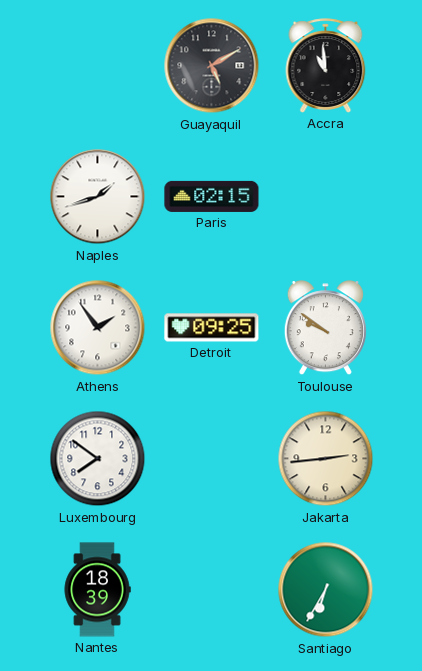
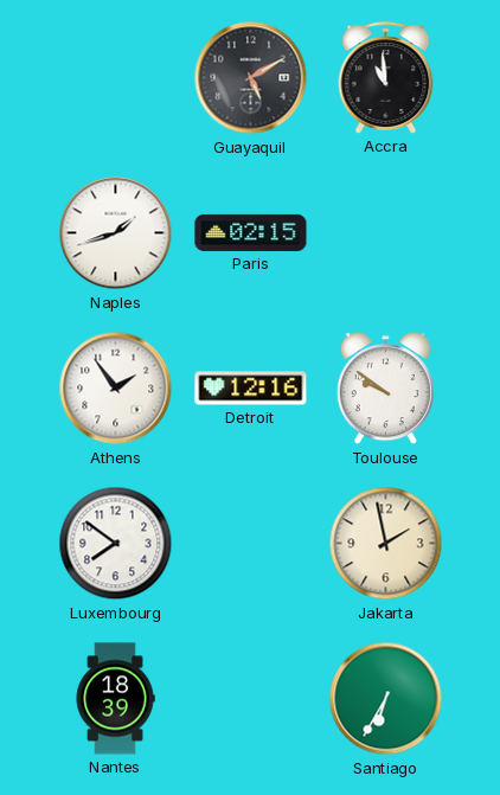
Detroit: 09:25 -> 12:16
Jakarta: 2:44 -> 1:58
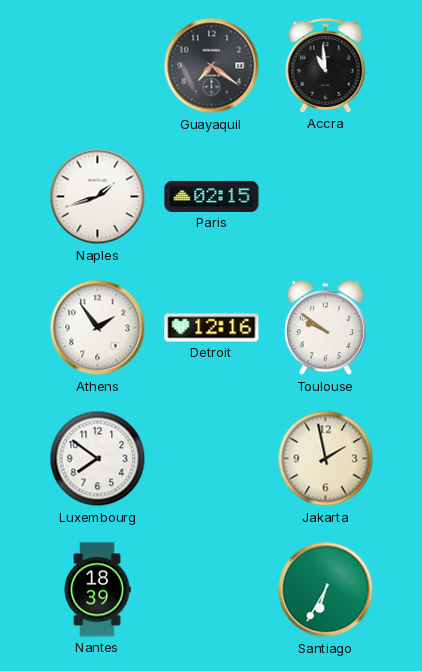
Guayaquil: 5:10 -> 7:21
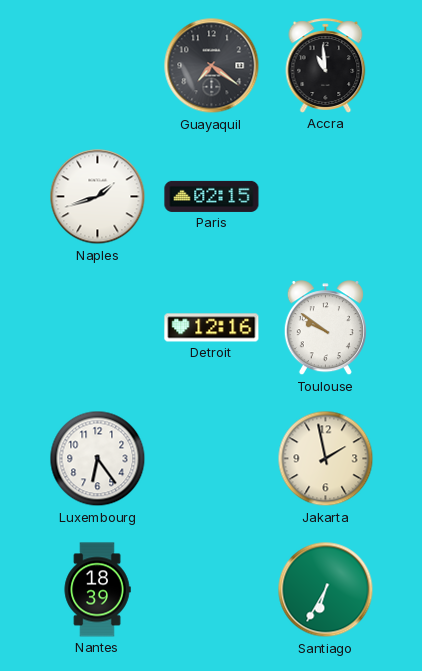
Athens: 1:54 -> none
Luxembourg: 7:51 -> 6:24
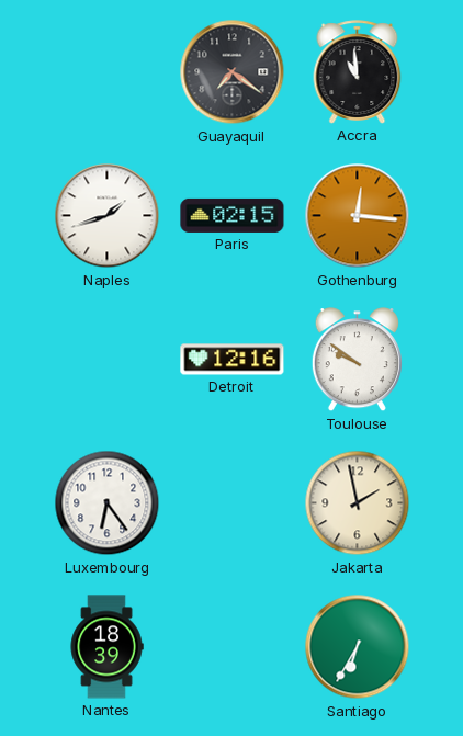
Gothenburg: none -> 12:16
